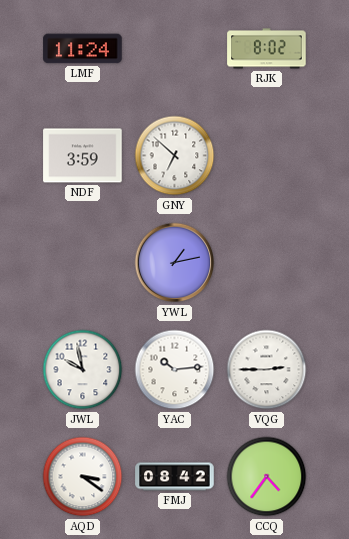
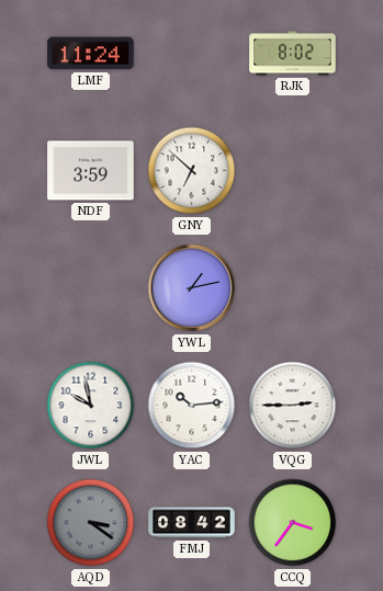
AQD dial: white -> grey
CCQ: 4:36 -> 3:36
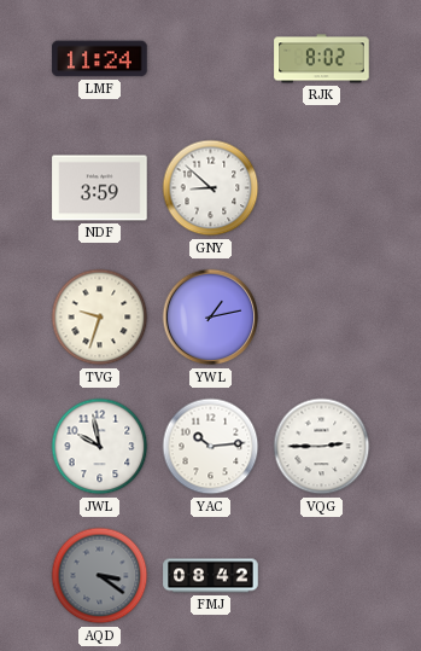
GNY: 6:52 -> 8:52
TVG: none -> 9:33
CCQ: 3:36 -> none
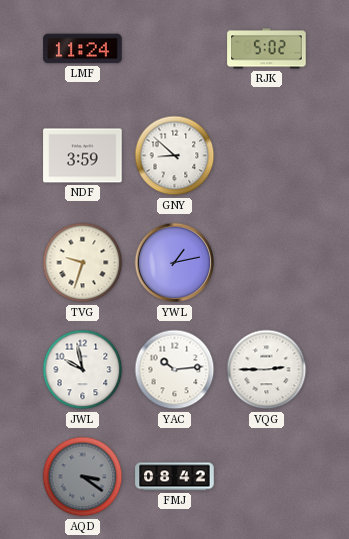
RJK: 8:02 -> 5:02
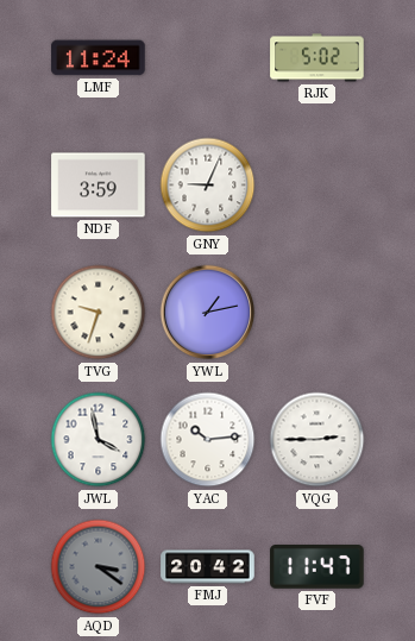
GNY: 8:52 -> 9:04
JWL: 9:58 -> 3:58
FMJ: 08:42 -> 20:42
FVF: none -> 11:47
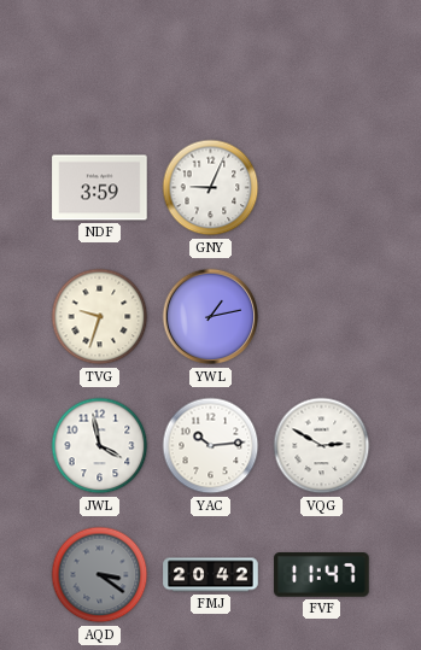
LMF: 11:24 -> none
RJK: 5:02 -> none
VQG: 2:45 -> 2:50
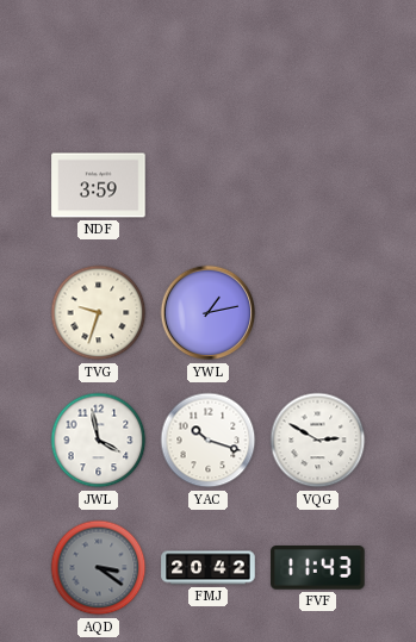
GNY: 9:04 -> none
YAC: 10:14 -> 10:18
FVF: 11:47 -> 11:43
